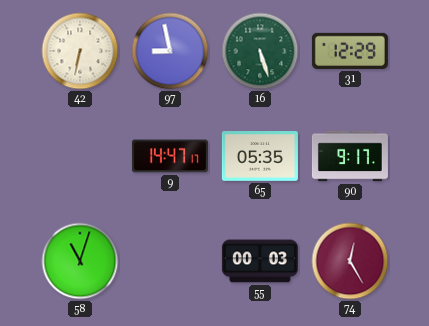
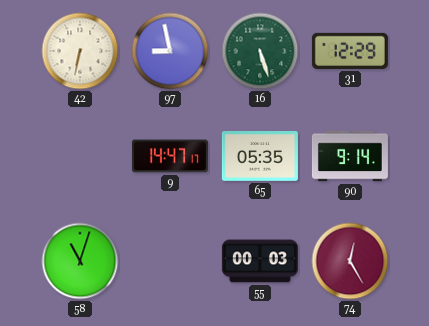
90: 9:17 -> 9:14
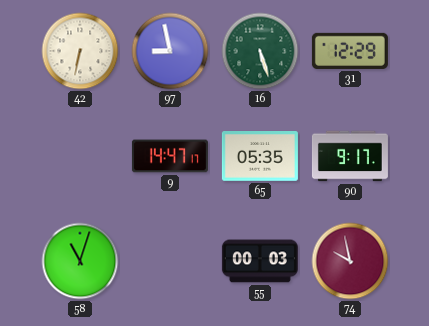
90: 9:14 -> 9:17
74: 12:25 -> 9:58
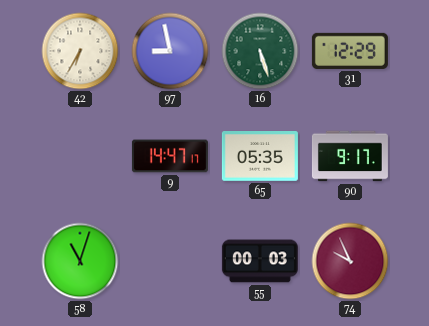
42: 6:32 -> 6:35
74: 9:58 -> 9:56
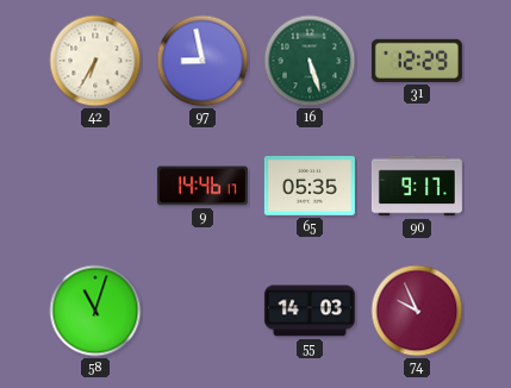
9: 14:47 -> 14:46
55: 00:03 -> 14:03
